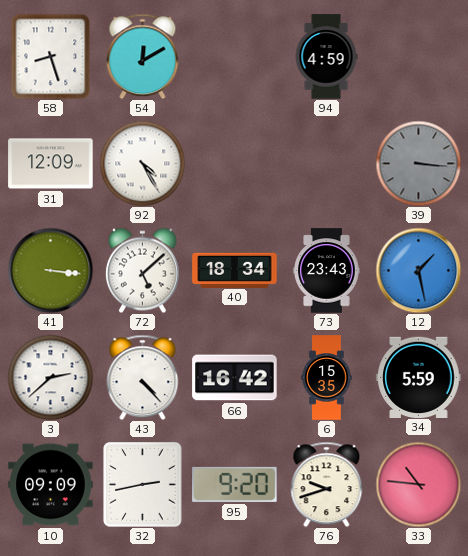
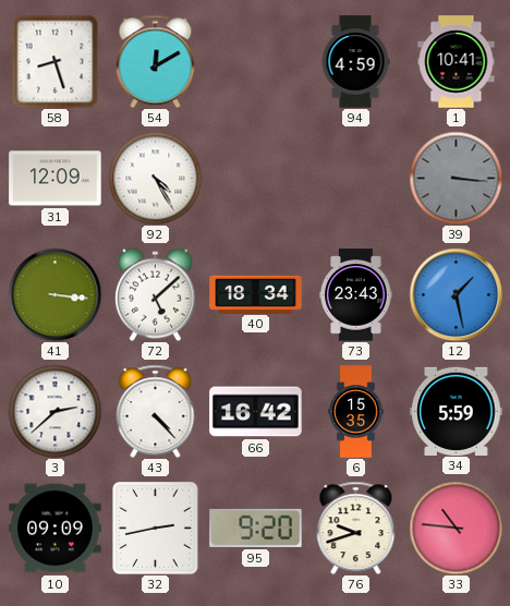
1: none -> 10:41
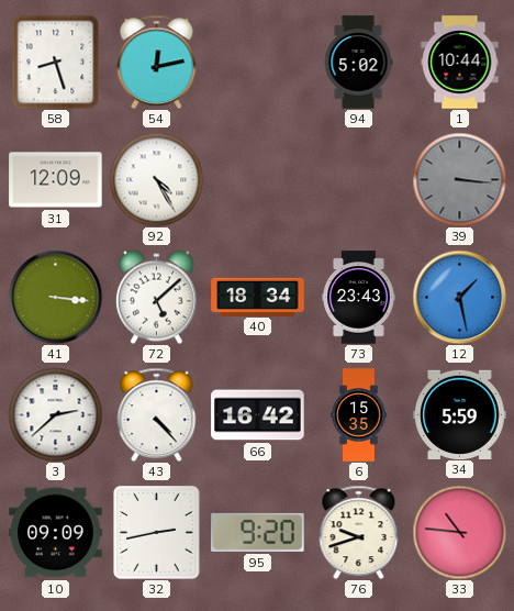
54: 12:10 -> 12:13
94: 4:59 -> 5:02
1: 10:41 -> 10:44
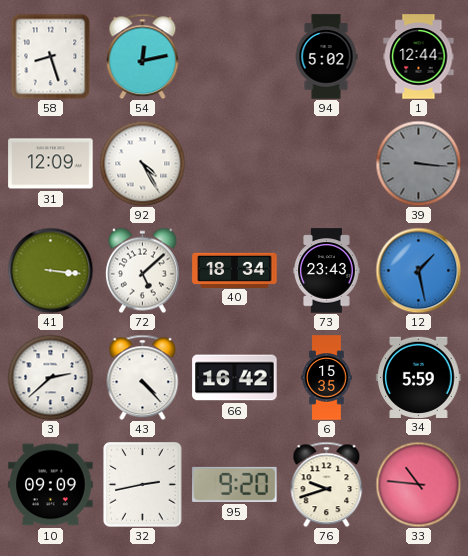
1: 10:44 -> 12:44
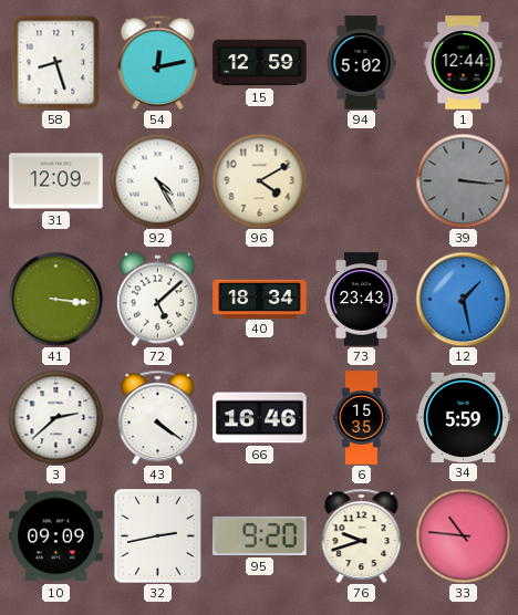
15: none -> 12:59
96: none -> 4:10
43: 4:23 -> 4:21
66: 16:42 -> 16:46
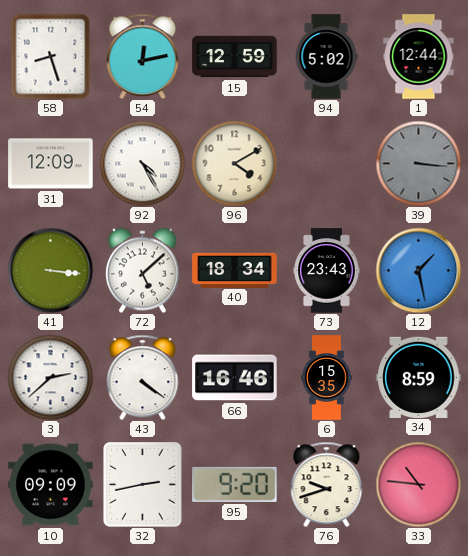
34: 5:59 -> 8:59
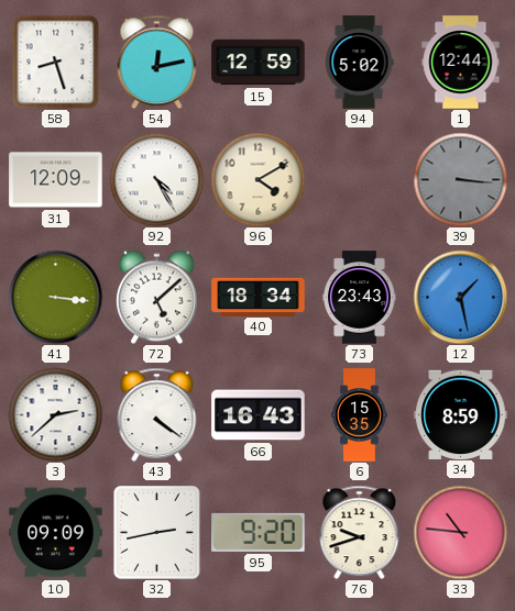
66: 16:46 -> 16:43
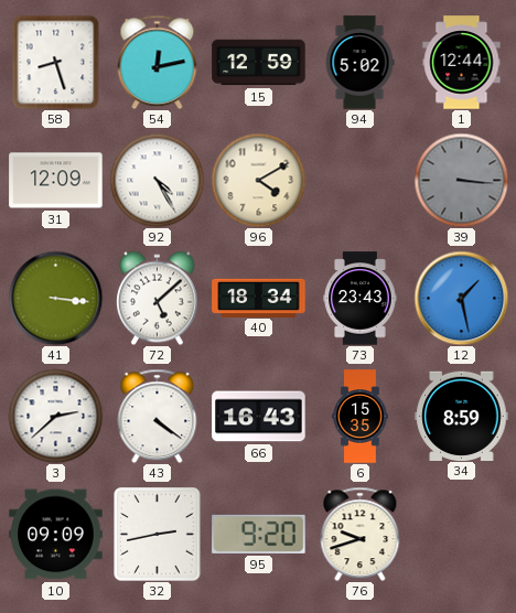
33: 10:46 -> none
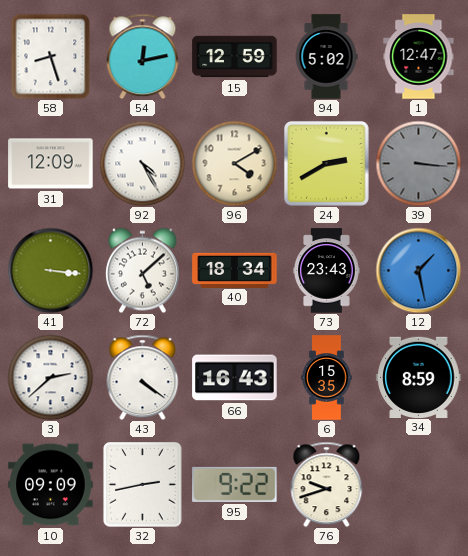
1: 12:44 -> 12:47
24: none -> 2:40
95: 9:20 -> 9:22
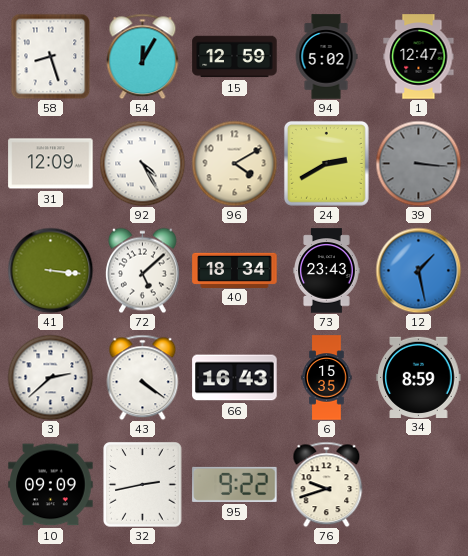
54: 12:13 -> 12:05
